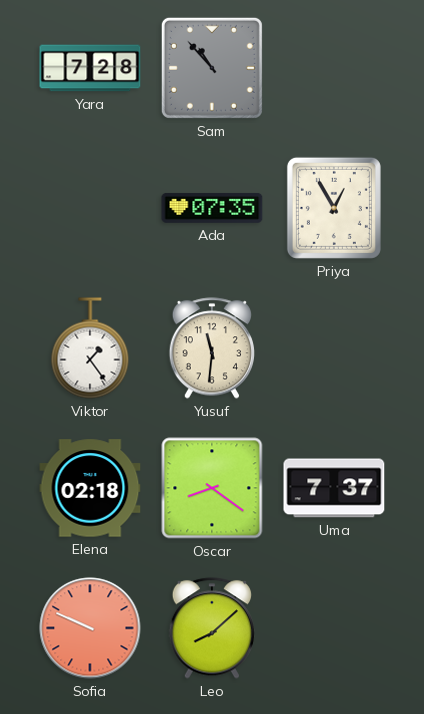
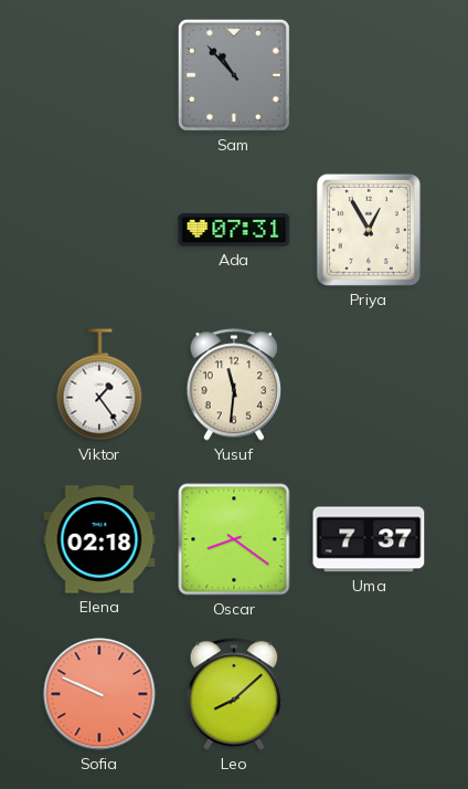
Yara: 7:28 -> none
Ada: 07:35 -> 07:31
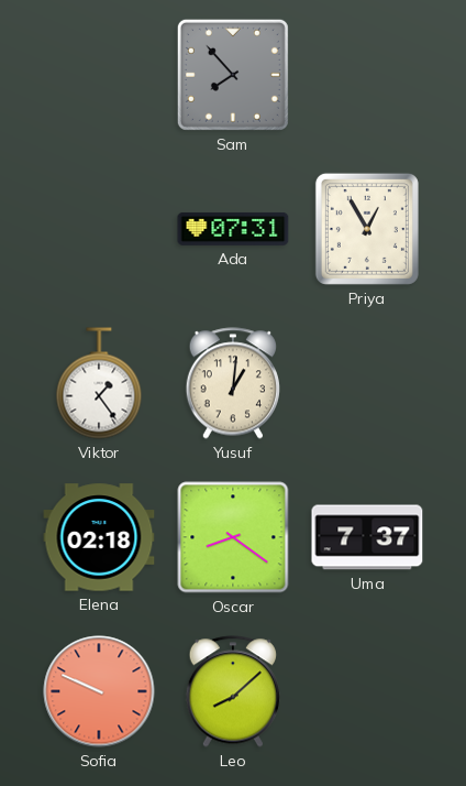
Sam: 10:53 -> 7:53
Yusuf: 11:31 -> 1:01
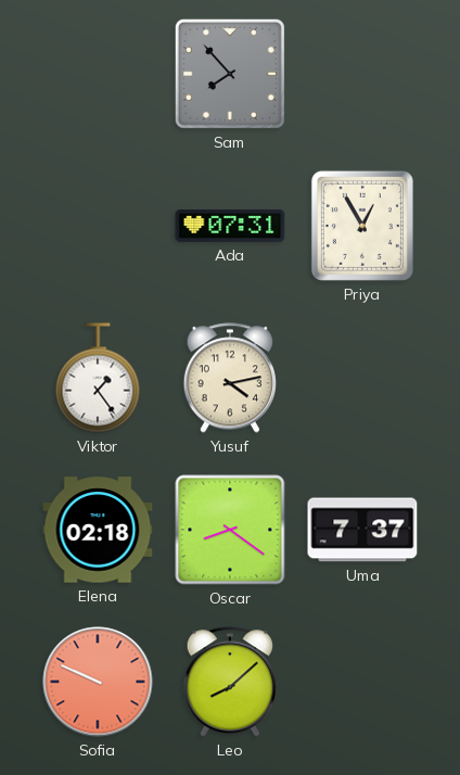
Yusuf: 1:01 -> 4:13
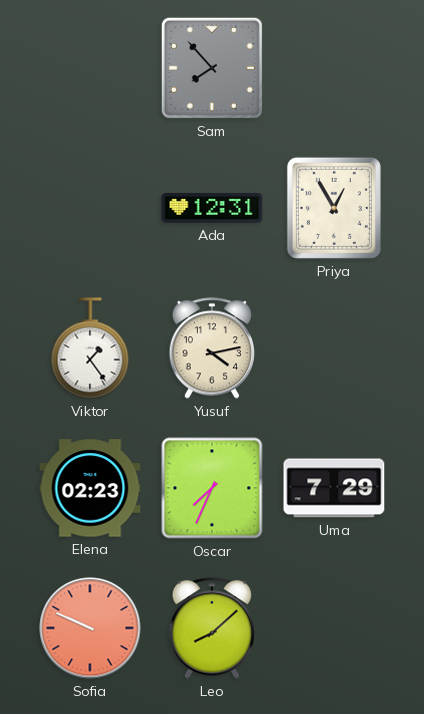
Ada: 07:31 -> 12:31
Elena: 02:18 -> 02:23
Oscar: 8:21 -> 7:34
Uma: 7:37 -> 7:29
